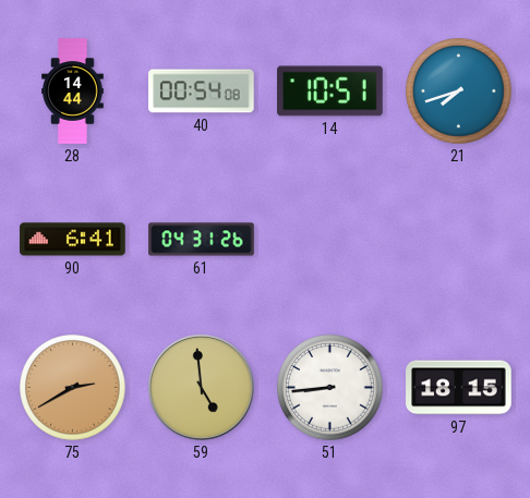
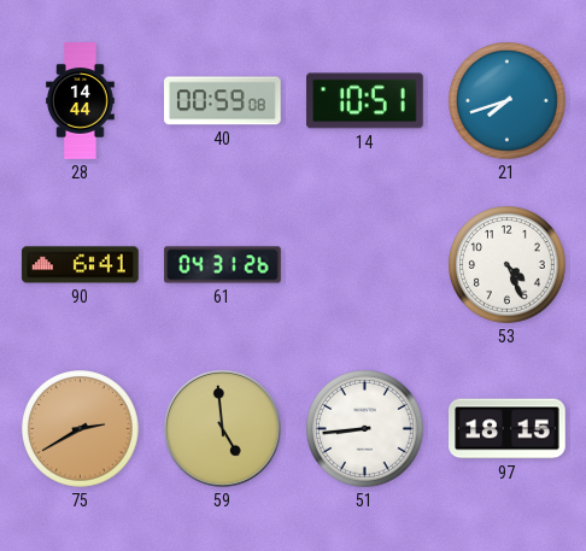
40: 00:54 -> 00:59
53: none -> 4:26
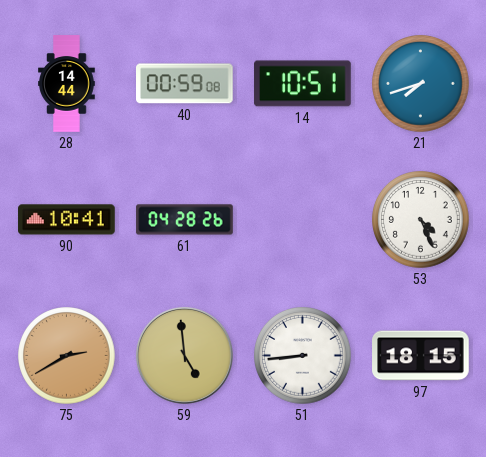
90: 6:41 -> 10:41
61: 04:31 -> 04:28
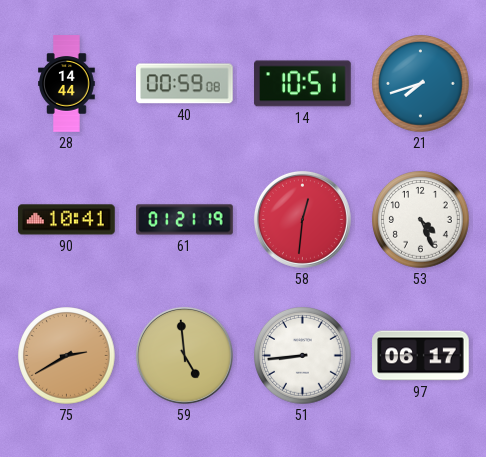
61: 04:28 -> 01:21
58: none -> 12:31
97: 18:15 -> 06:17
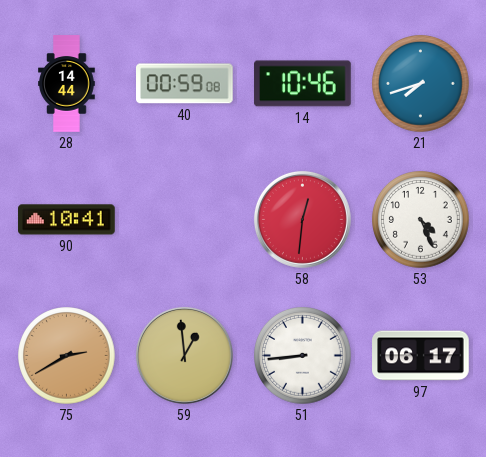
14: 10:51 -> 10:46
61: 01:21 -> none
59: 4:59 -> 12:59
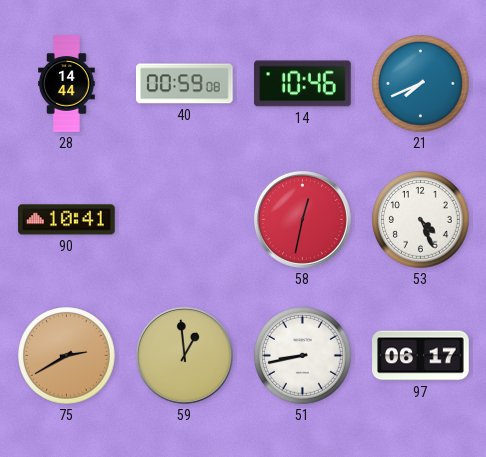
21: 7:42 -> 7:41
58: 12:31 -> 12:32
51: 8:44 -> 8:43
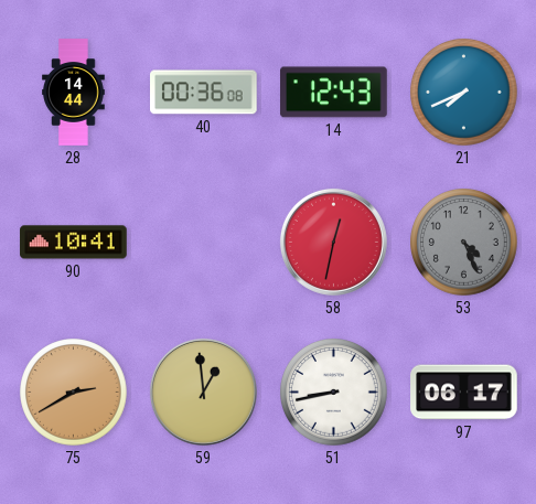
40: 00:59 -> 00:36
14: 10:46 -> 12:43
53 dial: white -> grey
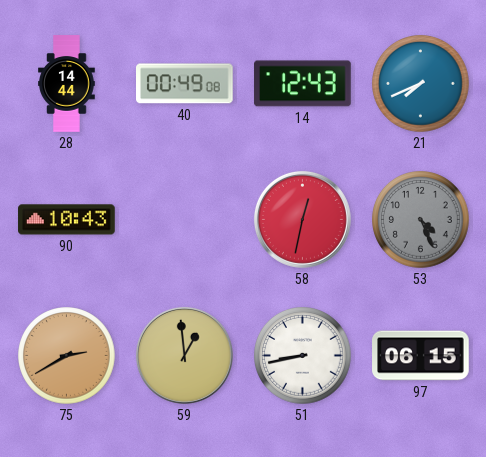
40: 00:36 -> 00:49
90: 10:41 -> 10:43
97: 06:17 -> 06:15
